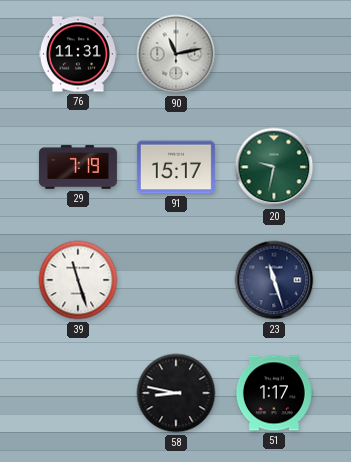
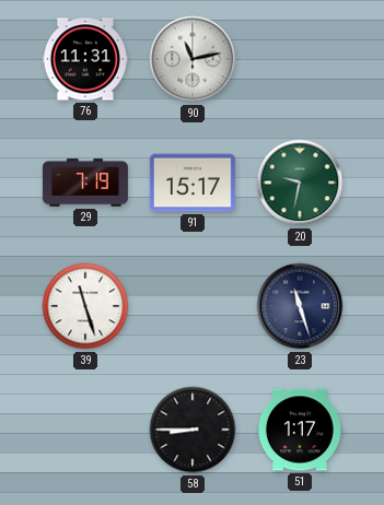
58: 8:47 -> 8:45
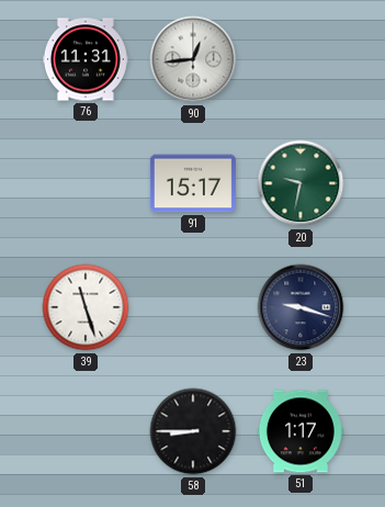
90: 11:13 -> 12:44
29: 7:19 -> none
23: 11:27 -> 9:18
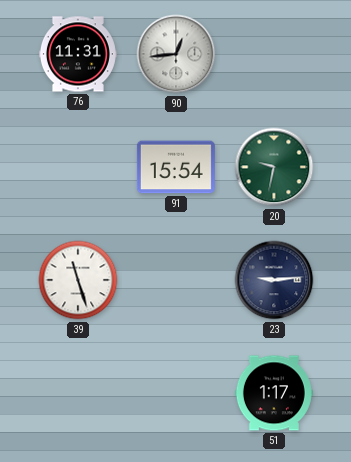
91: 15:17 -> 15:54
23: 9:18 -> 9:14
58: 8:45 -> none
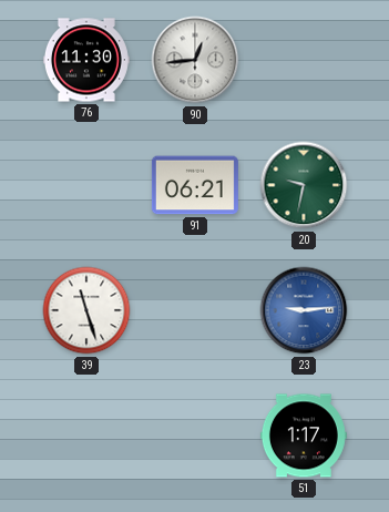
76: 11:31 -> 11:30
91: 15:54 -> 06:21
23 dial: navy -> blue
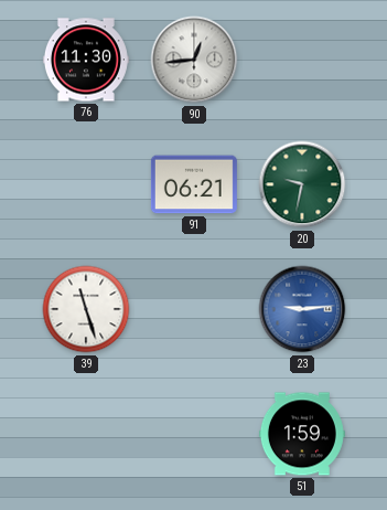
51: 1:17 -> 1:59
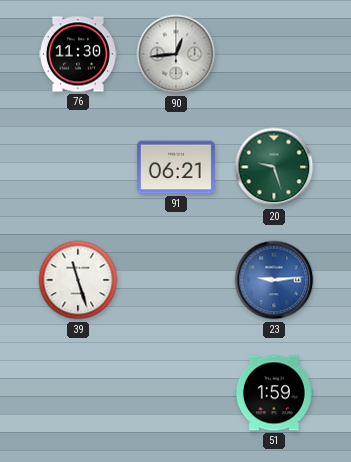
20: 9:32 -> 9:27
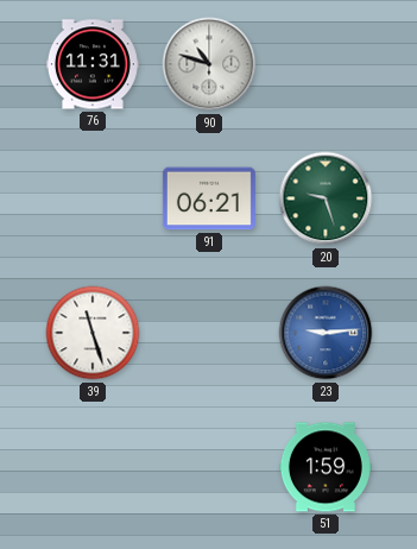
76: 11:30 -> 11:31
90: 12:44 -> 10:48
